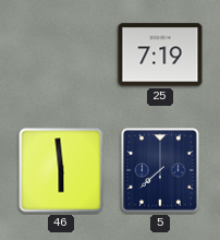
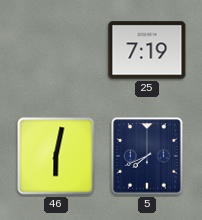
46: 5:59 -> 6:02
5: 7:38 -> 7:41
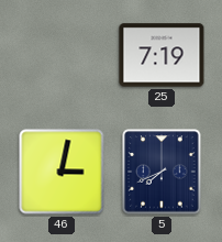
46: 6:02 -> 3:02
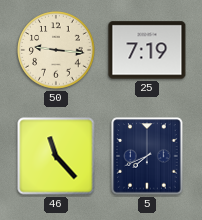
50: none -> 9:16
46: 3:02 -> 11:23
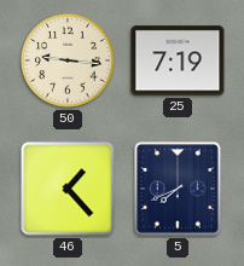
46: 11:23 -> 1:23
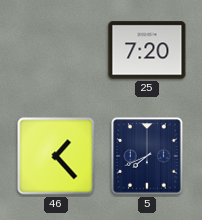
50: 9:16 -> none
25: 7:19 -> 7:20
